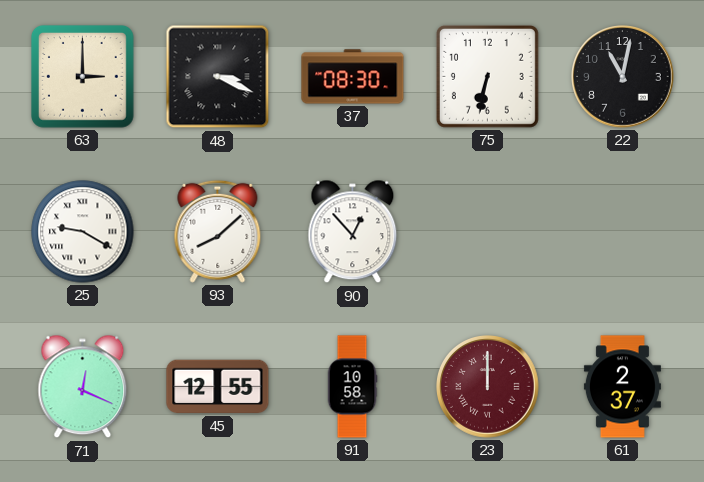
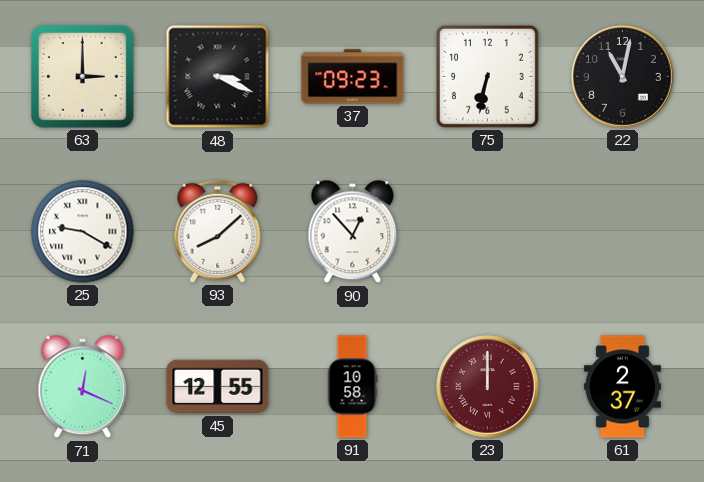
37: 08:30 -> 09:23
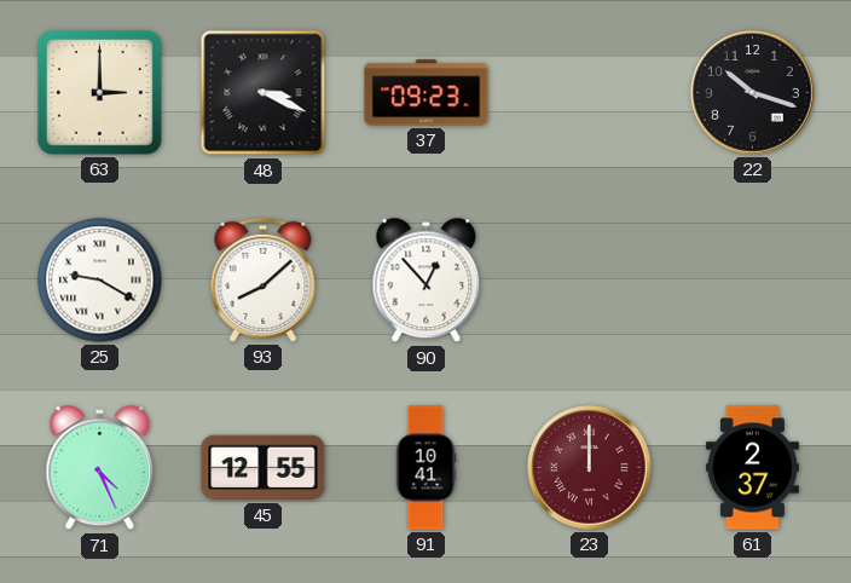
75: 6:32 -> none
22: 11:02 -> 10:18
71: 12:19 -> 4:26
91: 10:58 -> 10:41
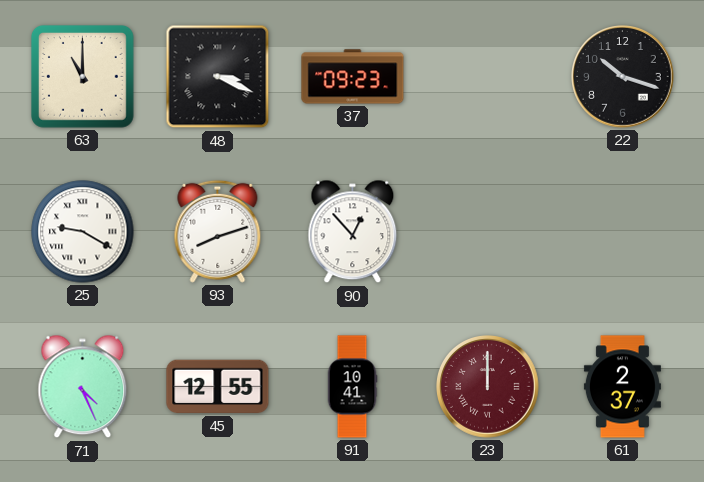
63: 3:00 -> 11:00
93: 8:08 -> 8:12
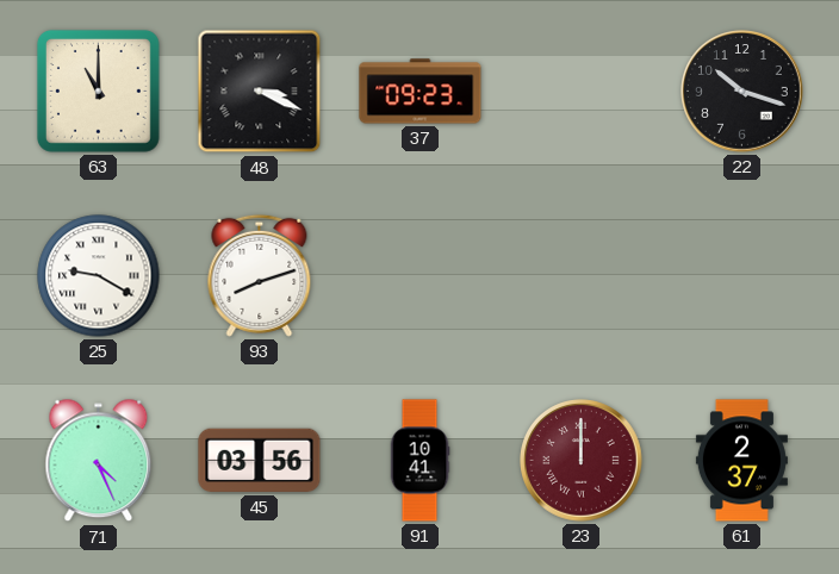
90: 12:53 -> none
45: 12:55 -> 03:56
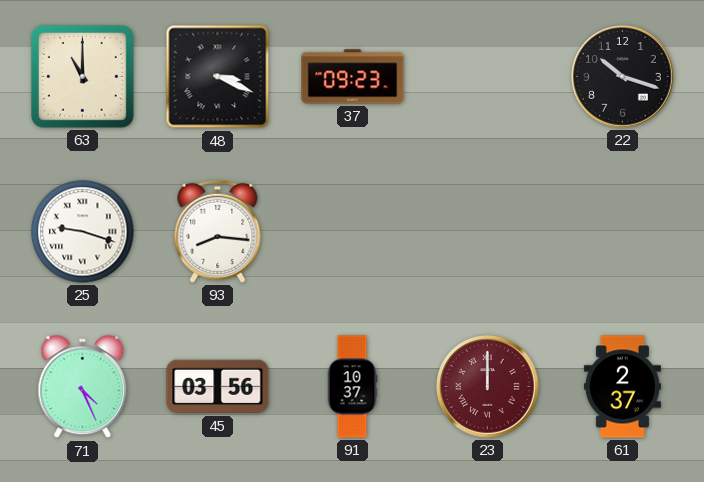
25: 9:20 -> 9:18
93: 8:12 -> 8:16
91: 10:41 -> 10:37
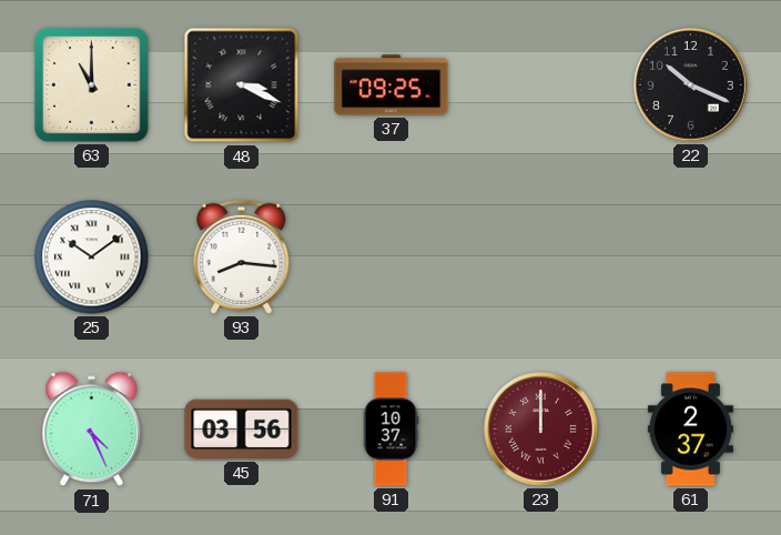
37: 09:23 -> 09:25
22: 10:18 -> 10:19
25: 9:18 -> 10:09
